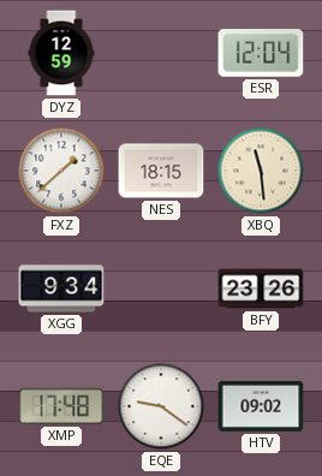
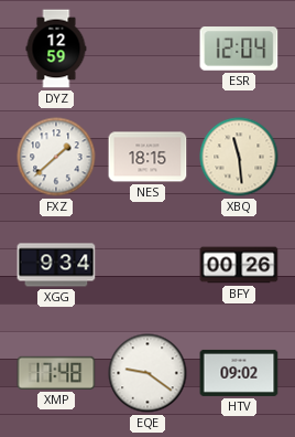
BFY: 23:26 -> 00:26
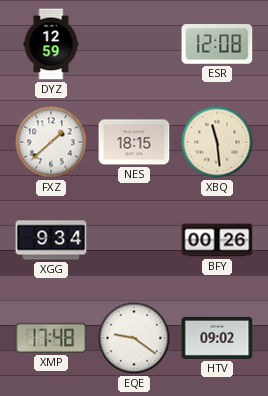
ESR: 12:04 -> 12:08
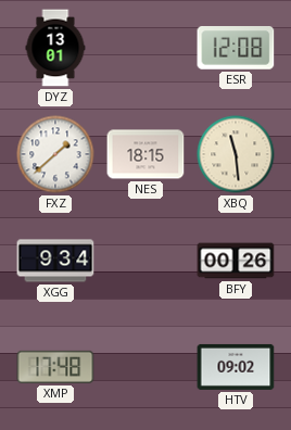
DYZ: 12:59 -> 13:01
EQE: 9:21 -> none
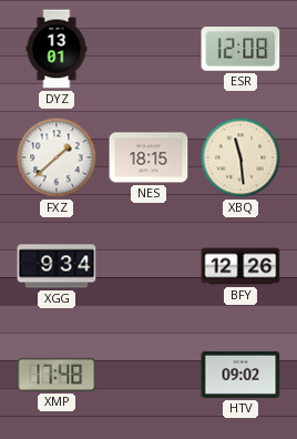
BFY: 00:26 -> 12:26
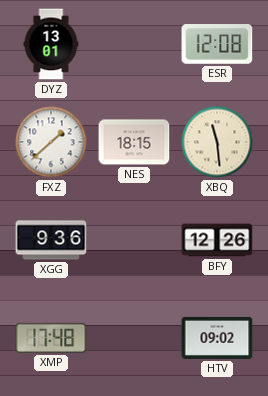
XGG: 9:34 -> 9:36
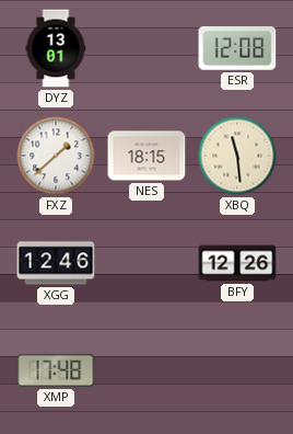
XGG: 9:36 -> 12:46
HTV: 09:02 -> none
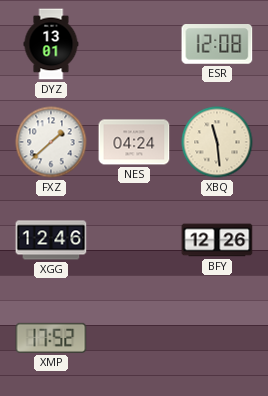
NES: 18:15 -> 04:24
XMP: 17:48 -> 17:52
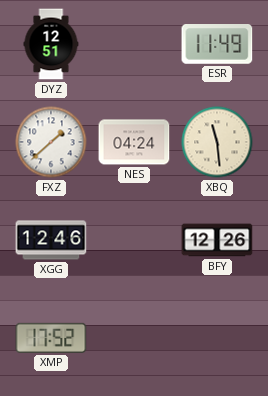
DYZ: 13:01 -> 12:51
ESR: 12:08 -> 11:49
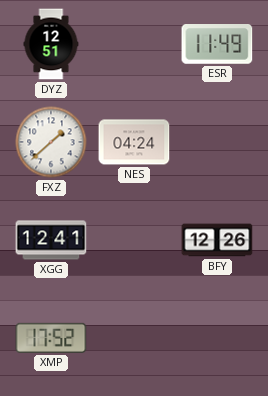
XBQ: 11:29 -> none
XGG: 12:46 -> 12:41
